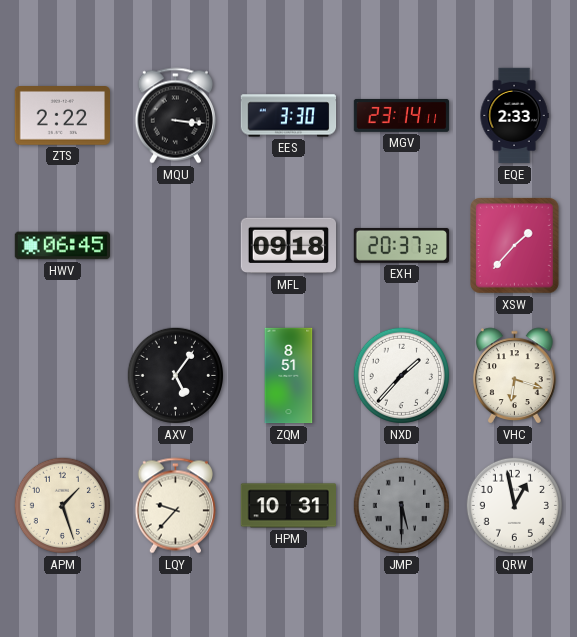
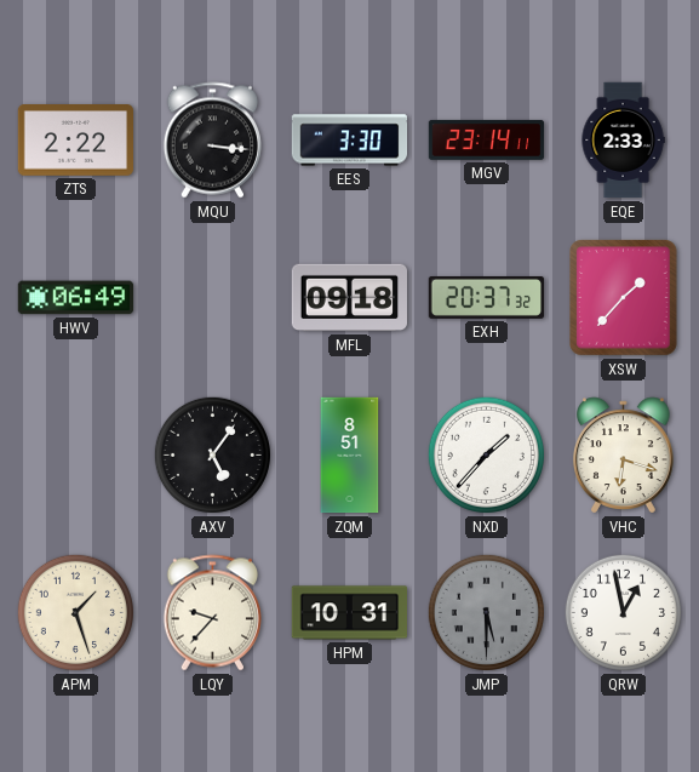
HWV: 06:45 -> 06:49
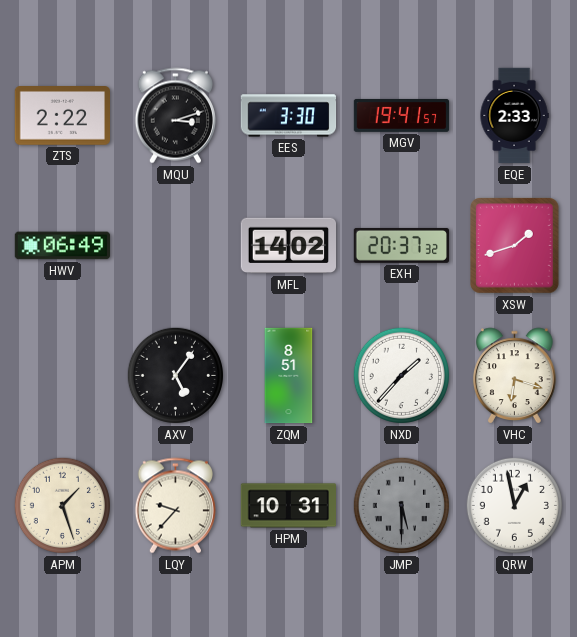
MQU: 3:16 -> 3:12
MGV: 23:14 -> 19:41
MFL: 09:18 -> 14:02
XSW: 1:37 -> 1:42
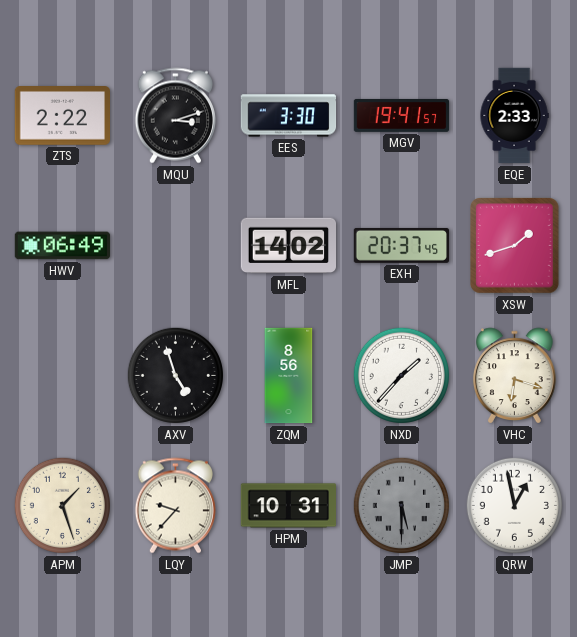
EXH: 20:37:32 -> 20:37:45
AXV: 5:06 -> 4:57
ZQM: 8:51 -> 8:56
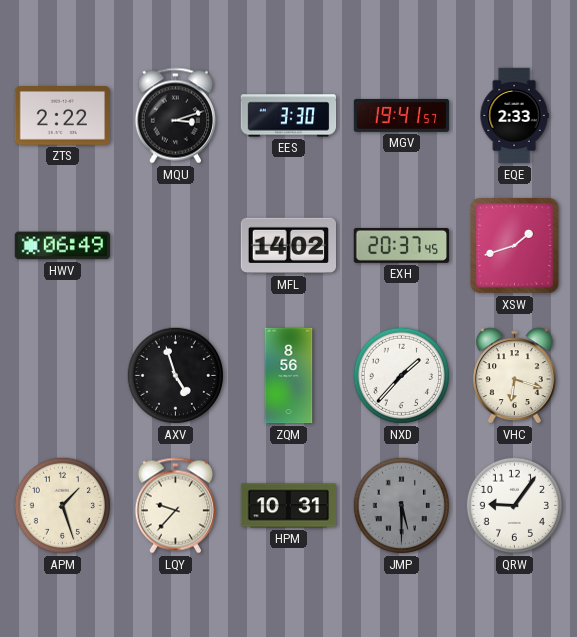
QRW: 12:58 -> 9:06
